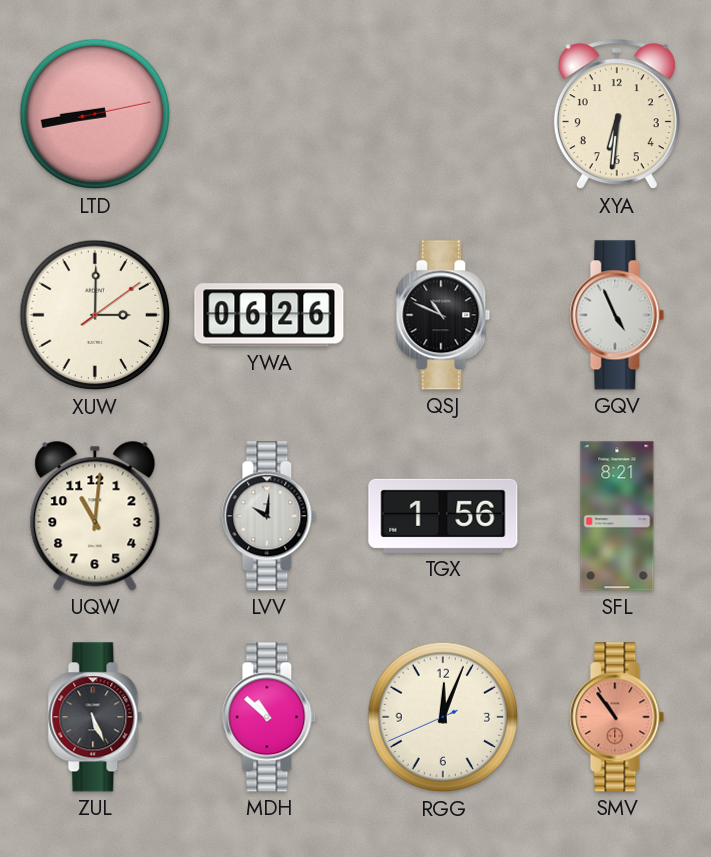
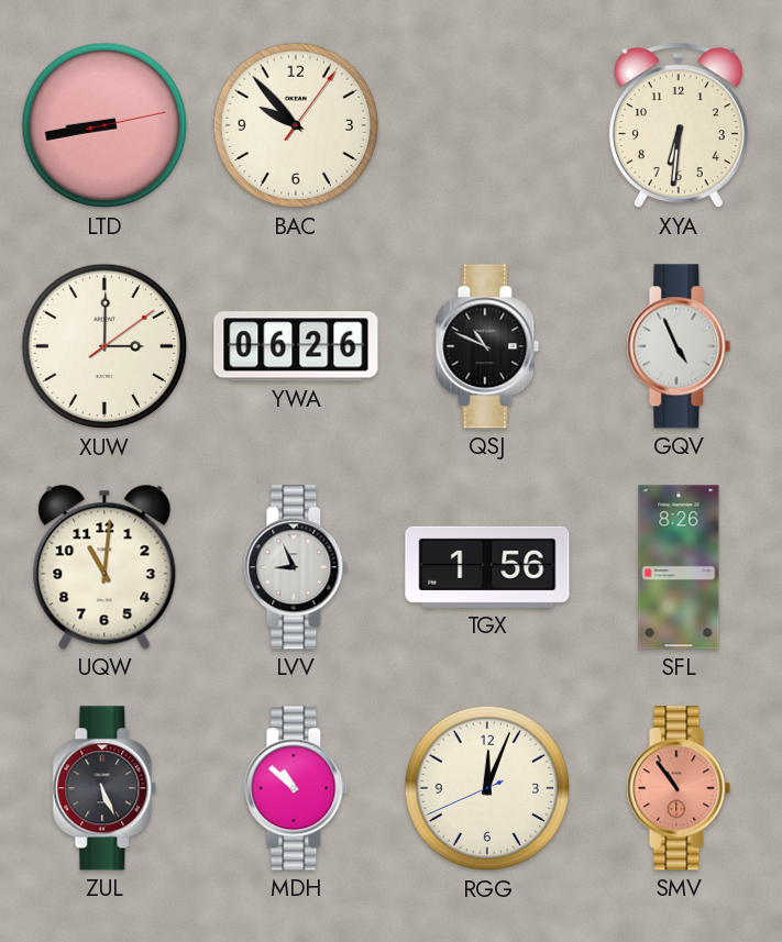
BAC: none -> 9:53
LVV: 10:01 -> 8:56
SFL: 8:21 -> 8:26
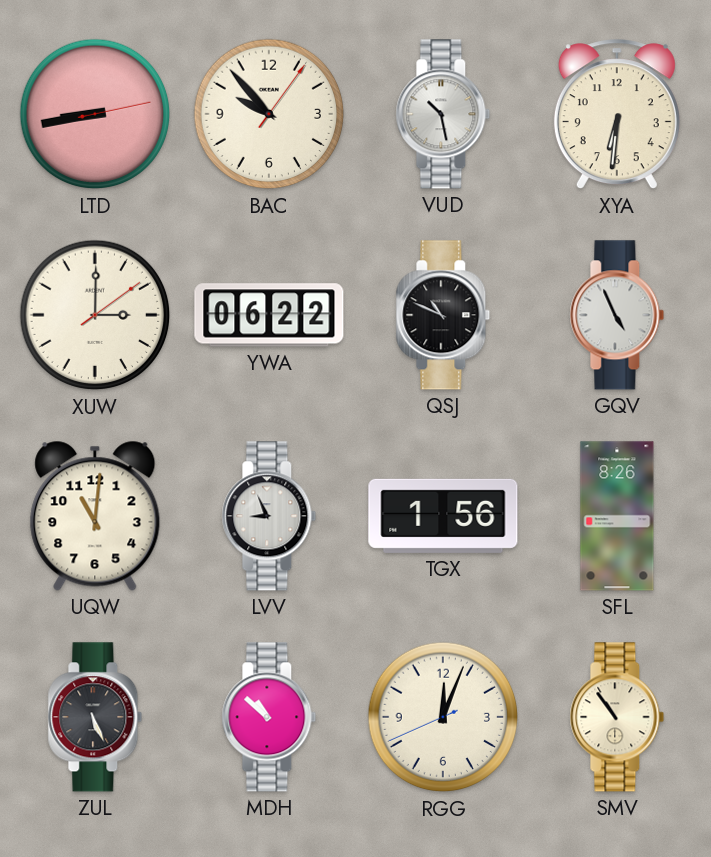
VUD: none -> 10:28
YWA: 06:26 -> 06:22
SMV dial: salmon -> cream
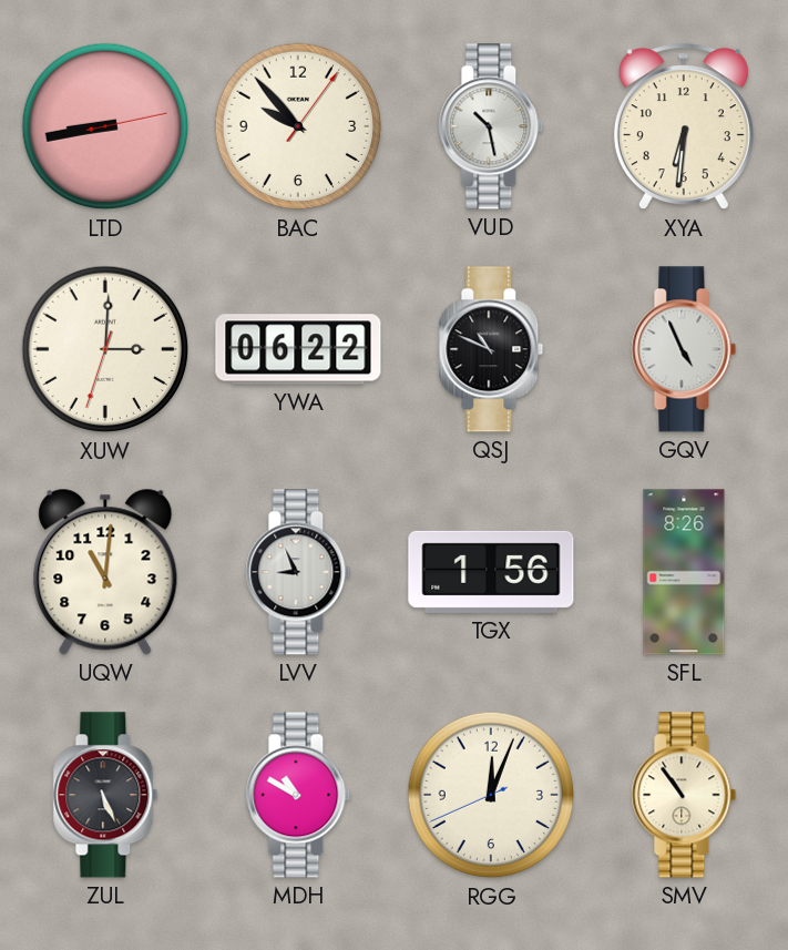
XUW: 3:00:09 -> 3:00:33
MDH: 10:52 -> 10:50
